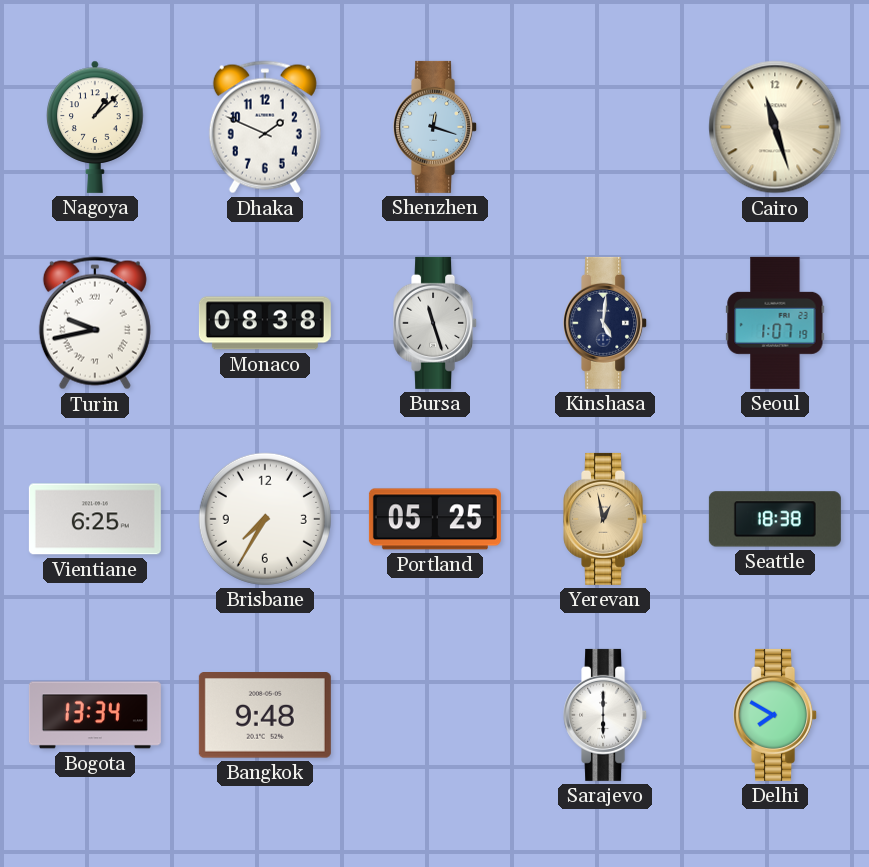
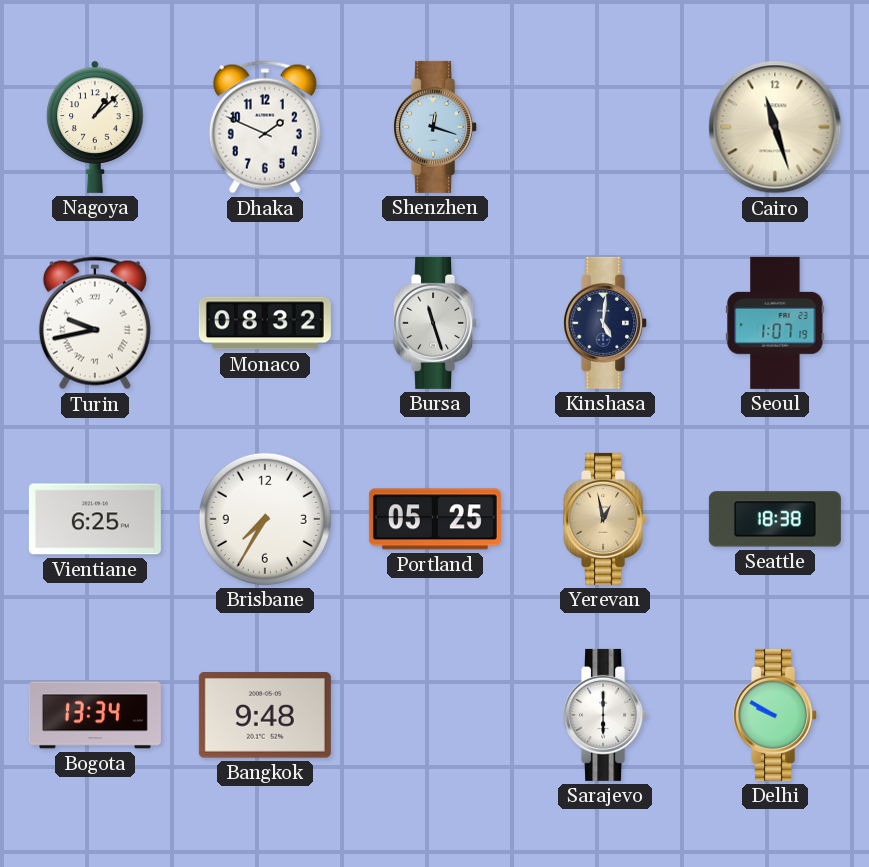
Monaco: 08:38 -> 08:32
Delhi: 7:50 -> 9:50
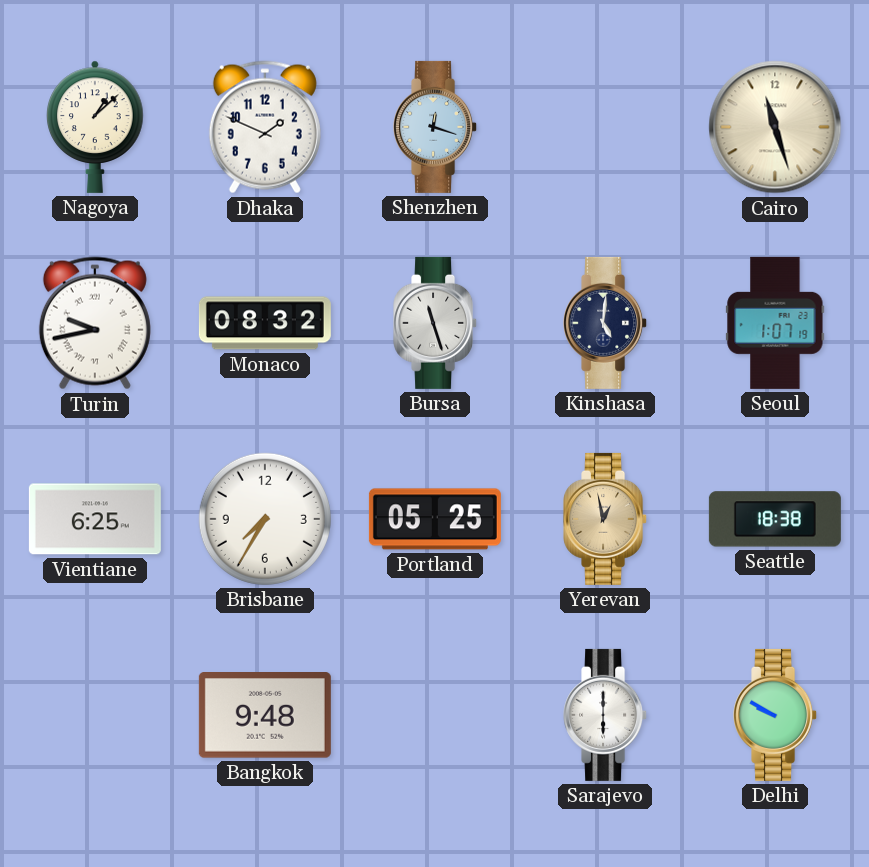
Bogota: 13:34 -> none
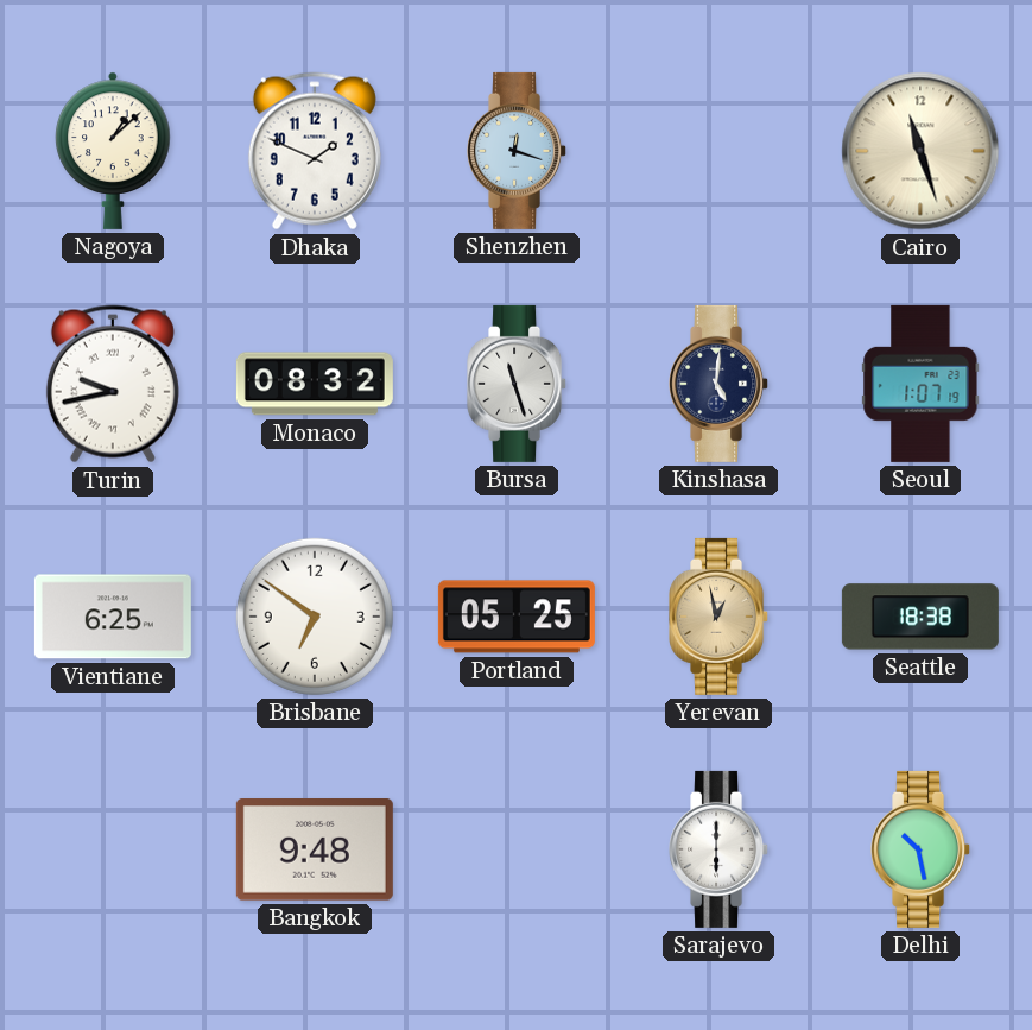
Brisbane: 7:35 -> 6:51
Delhi: 9:50 -> 10:28
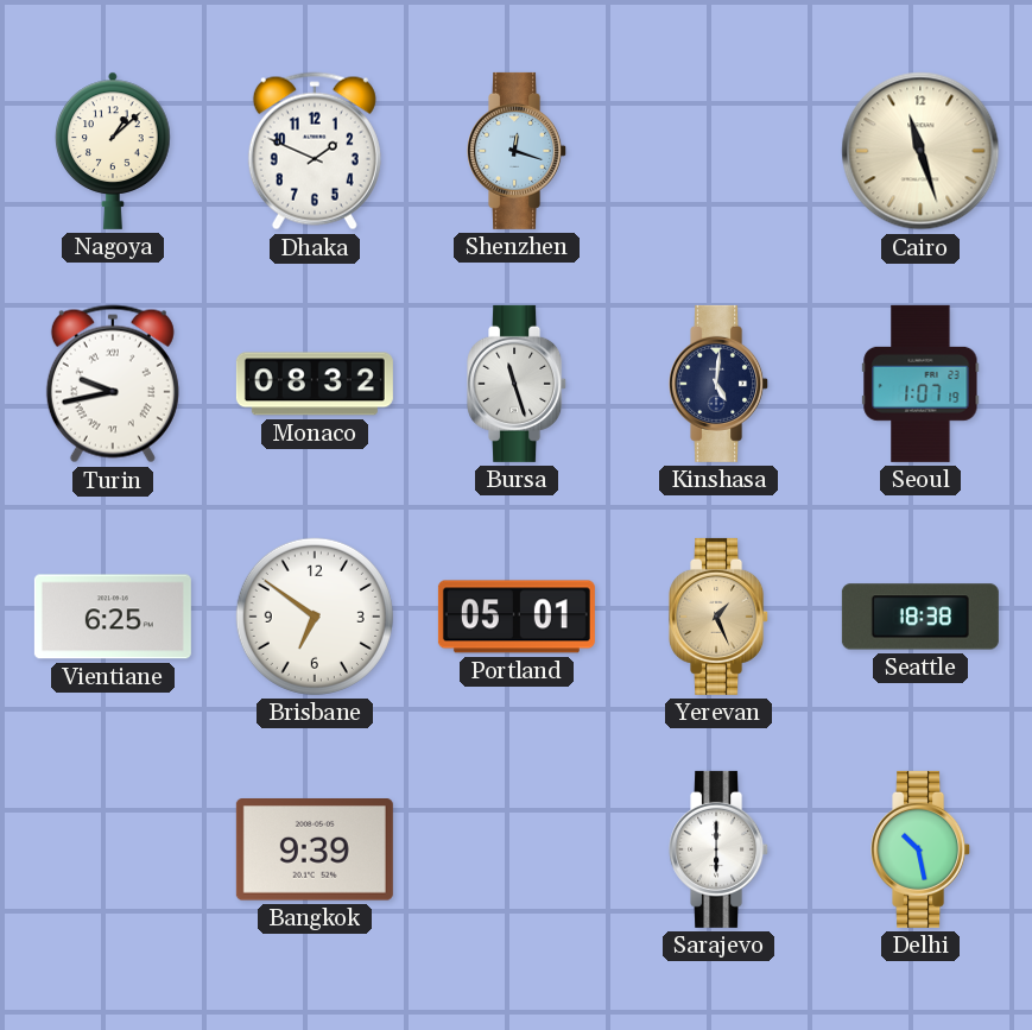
Portland: 05:25 -> 05:01
Yerevan: 12:58 -> 1:26
Bangkok: 9:48 -> 9:39
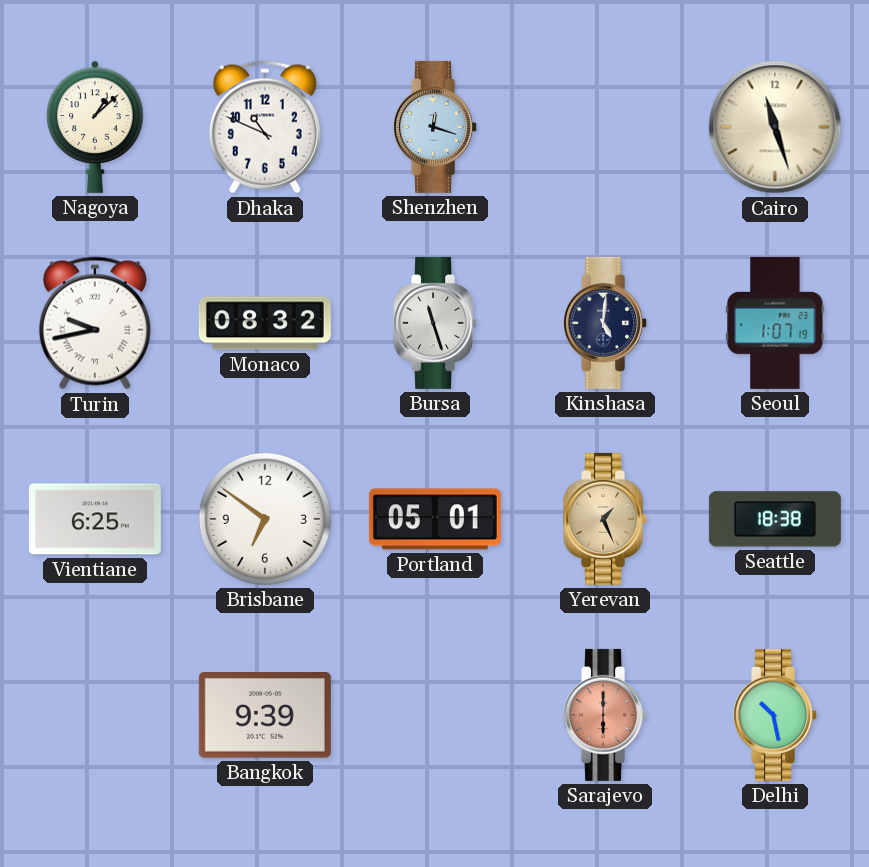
Dhaka: 1:49 -> 10:49
Sarajevo dial: white -> salmon
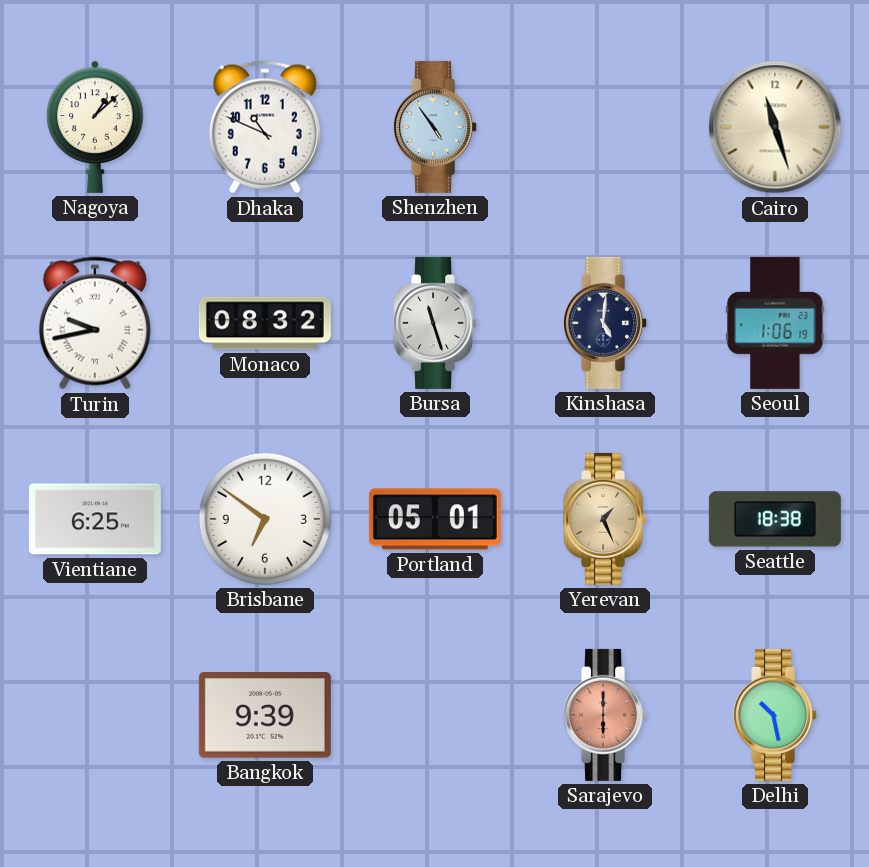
Shenzhen: 12:18 -> 4:54
Seoul: 1:07 -> 1:06
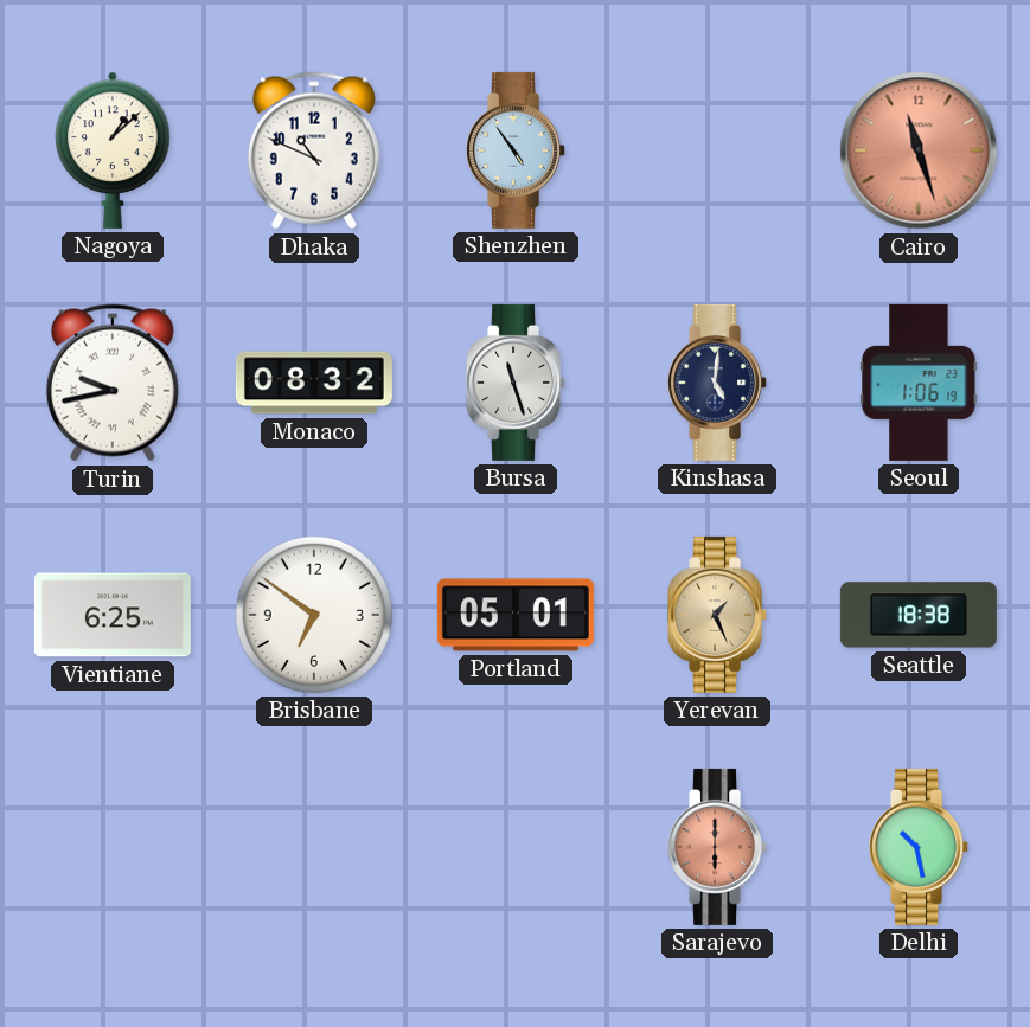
Cairo dial: cream -> salmon
Bangkok: 9:39 -> none
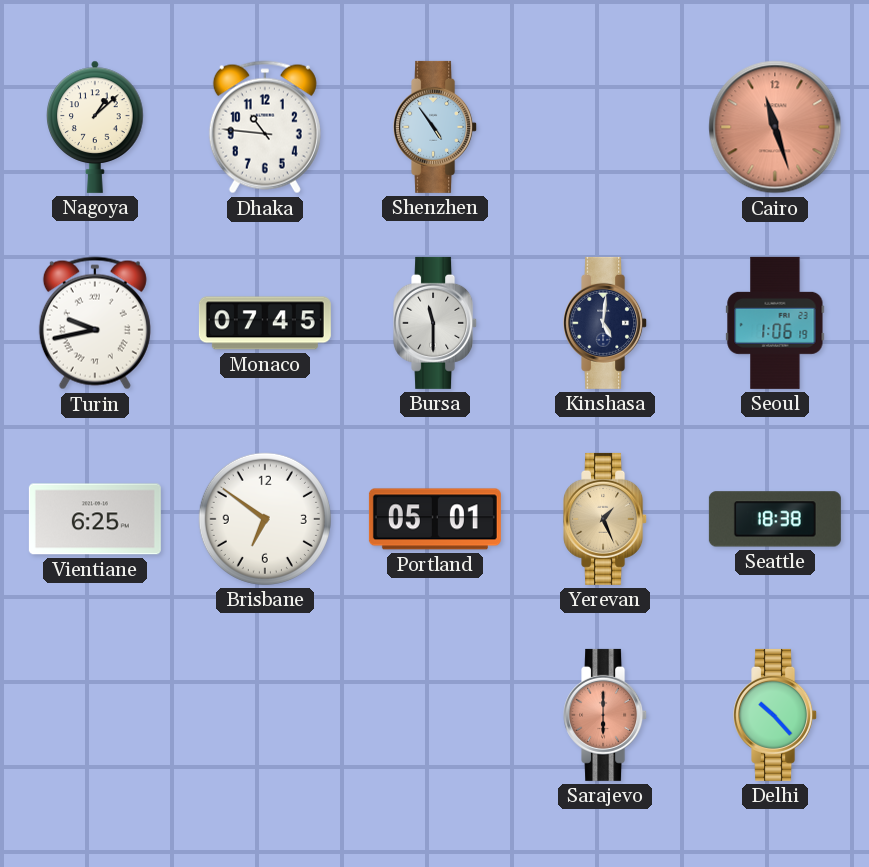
Dhaka: 10:49 -> 10:46
Monaco: 08:32 -> 07:45
Bursa: 11:27 -> 11:30
Delhi: 10:28 -> 10:23
